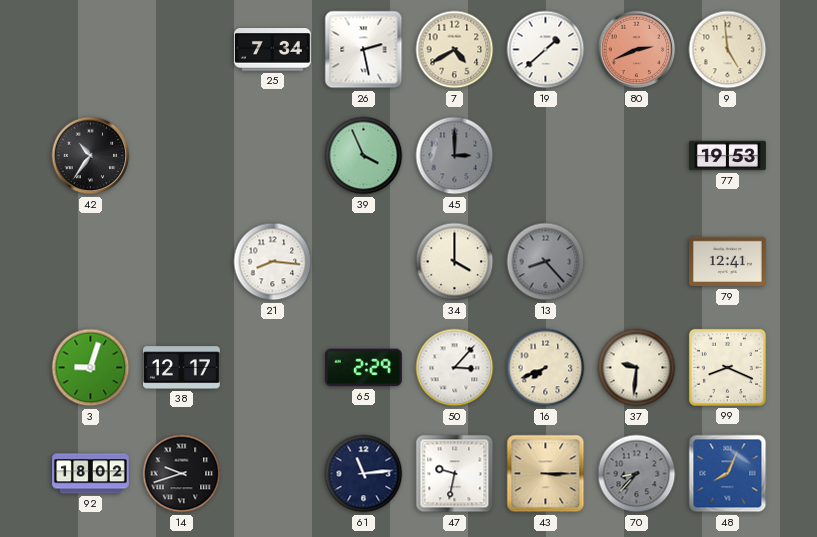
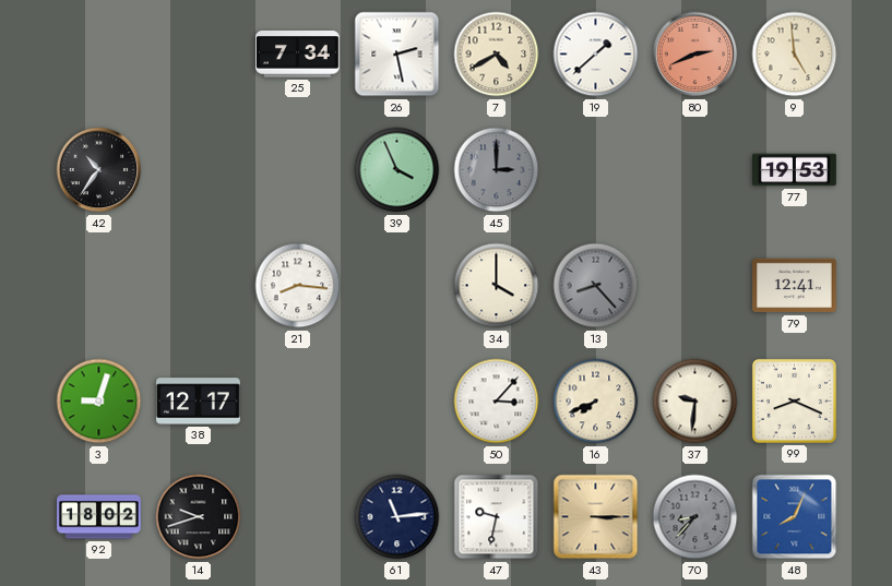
65: 2:29 -> none
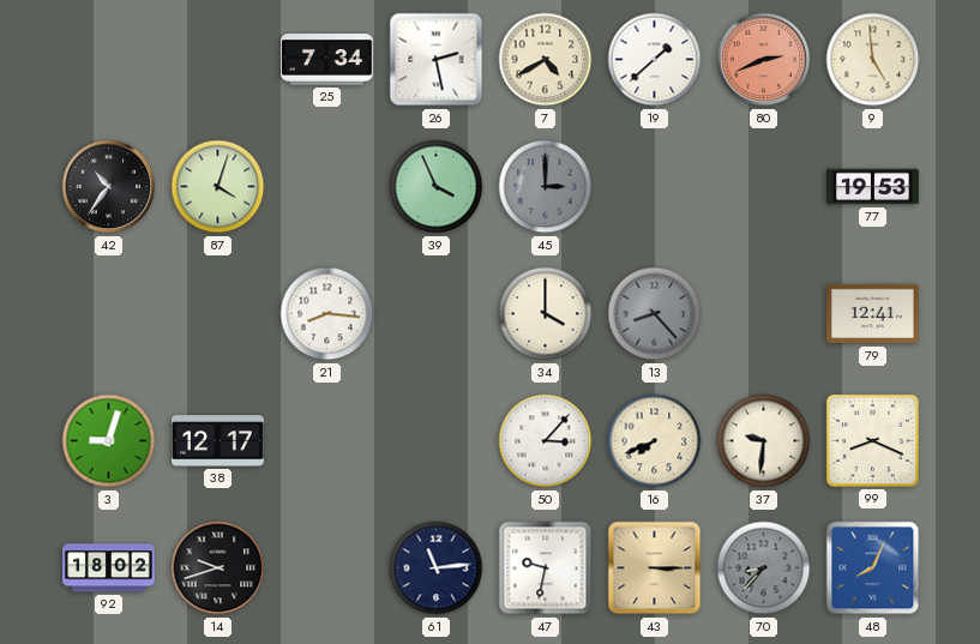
87: none -> 4:03
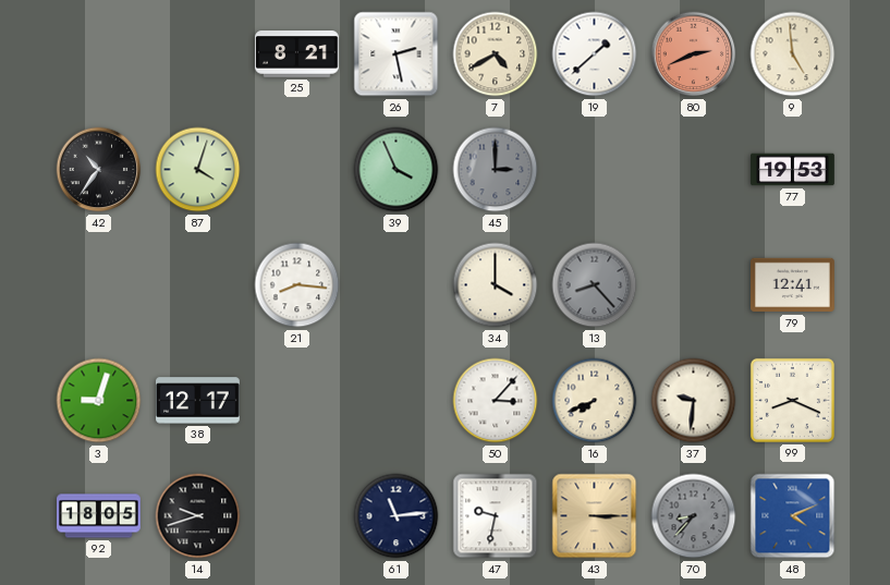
25: 7:34 -> 8:21
92: 18:02 -> 18:05
48: 8:04 -> 4:11
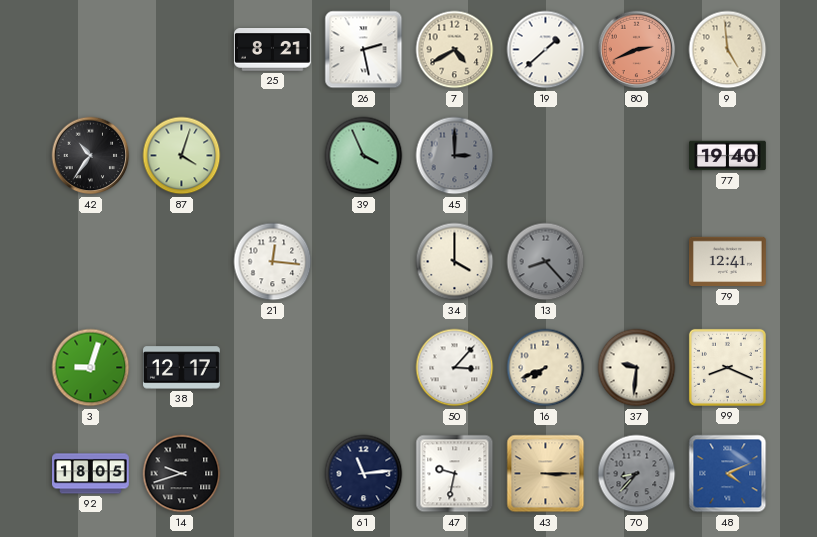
77: 19:53 -> 19:40
21: 8:16 -> 12:16
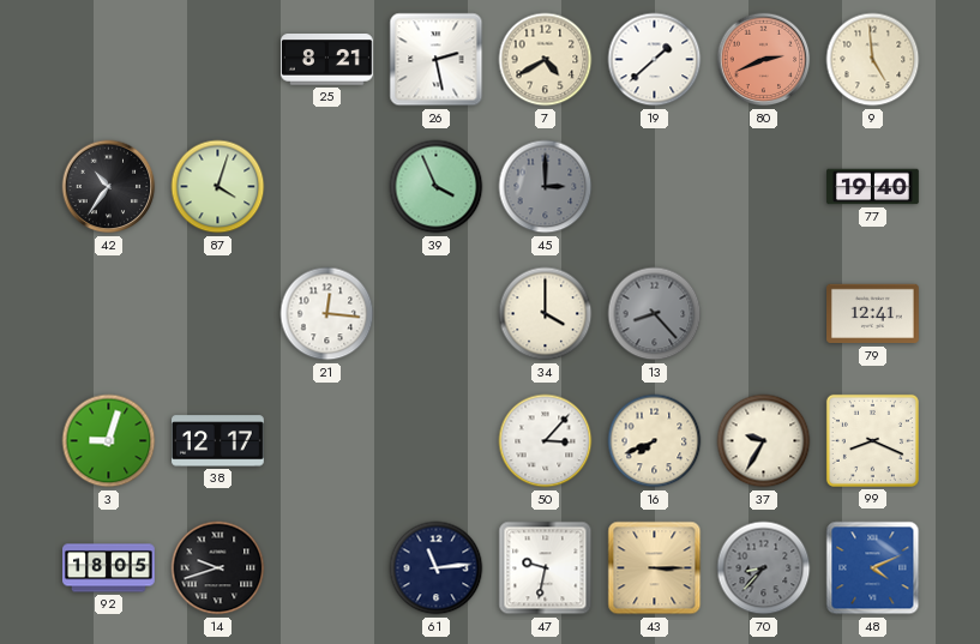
37: 9:31 -> 9:35
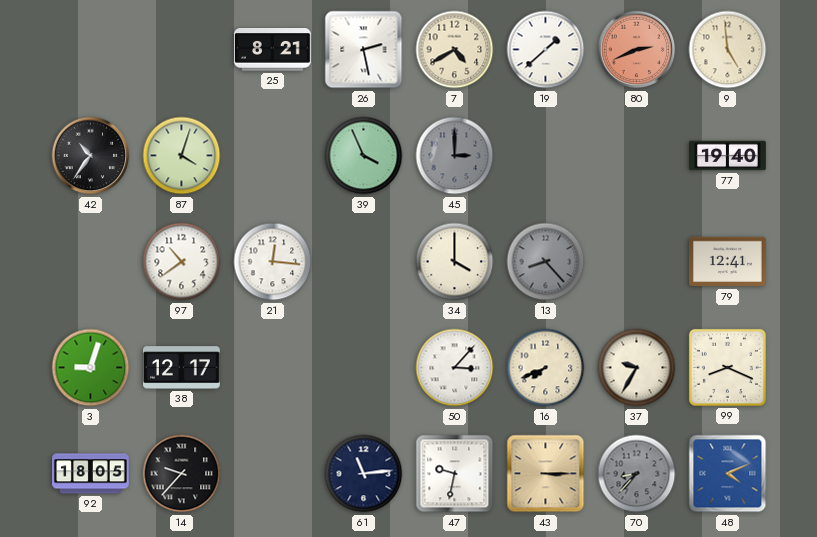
97: none -> 10:39
14: 9:42 -> 9:37
